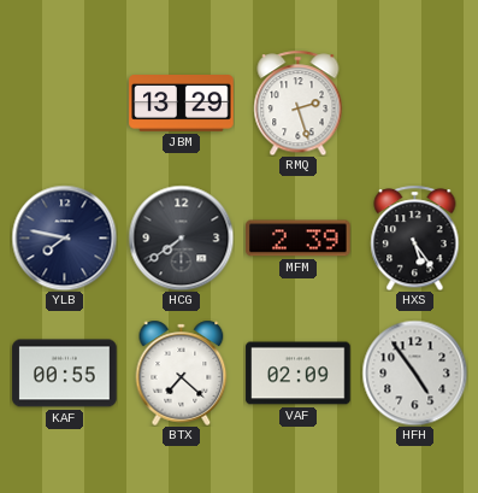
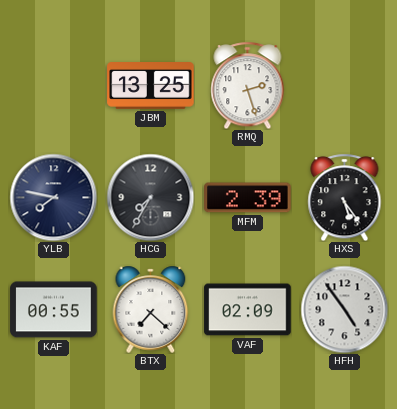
JBM: 13:29 -> 13:25
HCG: 7:39 -> 7:35
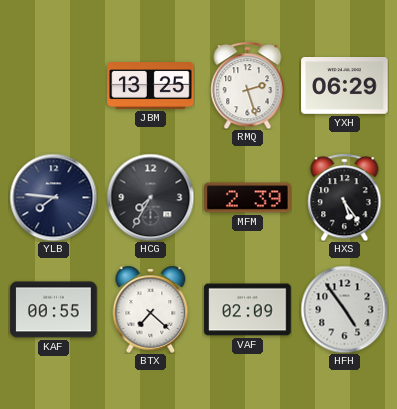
YXH: none -> 06:29
YLB: 7:47 -> 7:46
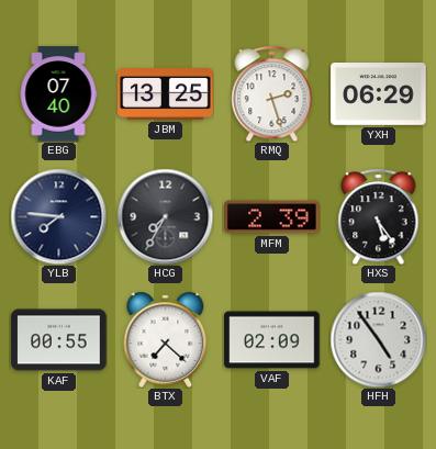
EBG: none -> 07:40
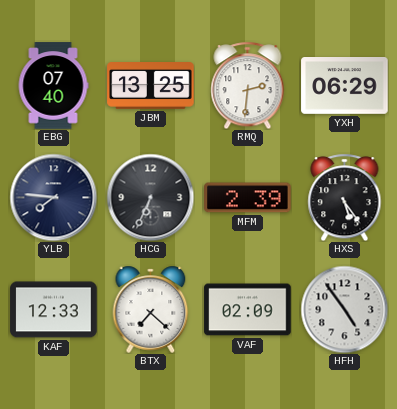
RMQ: 2:27 -> 2:31
HCG: 7:35 -> 6:34
KAF: 00:55 -> 12:33
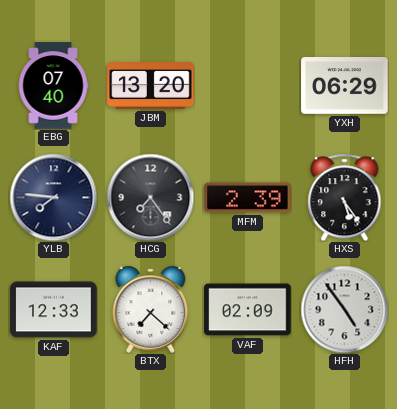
JBM: 13:25 -> 13:20
RMQ: 2:31 -> none
HCG: 6:34 -> 7:24
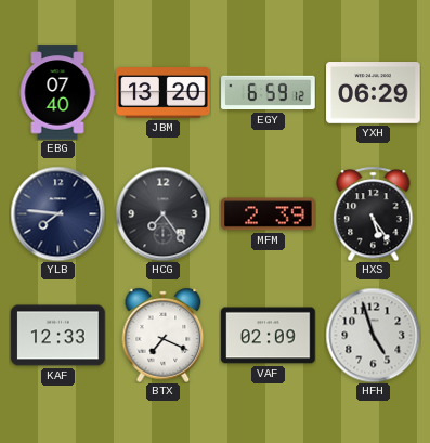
EGY: none -> 6:59
BTX: 7:22 -> 7:19
HFH: 4:54 -> 4:57
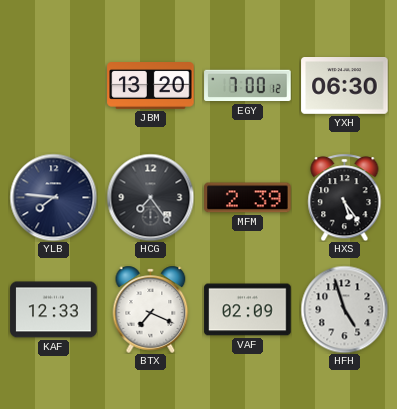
EBG: 07:40 -> none
EGY: 6:59 -> 7:00
YXH: 06:29 -> 06:30
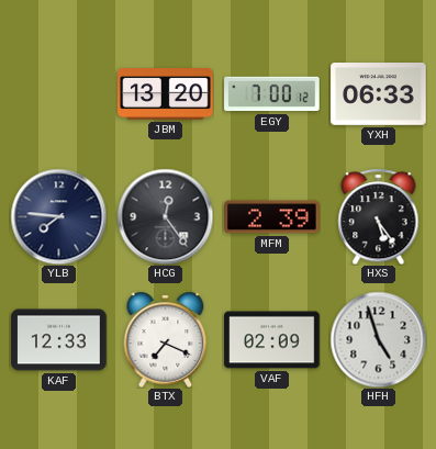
YXH: 06:30 -> 06:33
HCG: 7:24 -> 12:24
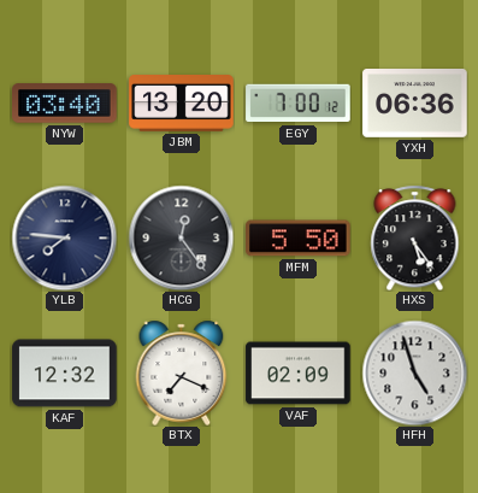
NYW: none -> 03:40
YXH: 06:33 -> 06:36
MFM: 2:39 -> 5:50
KAF: 12:33 -> 12:32
